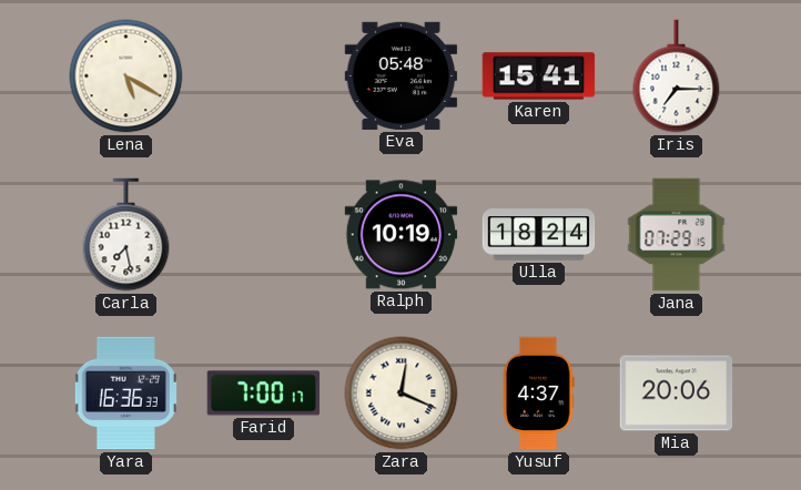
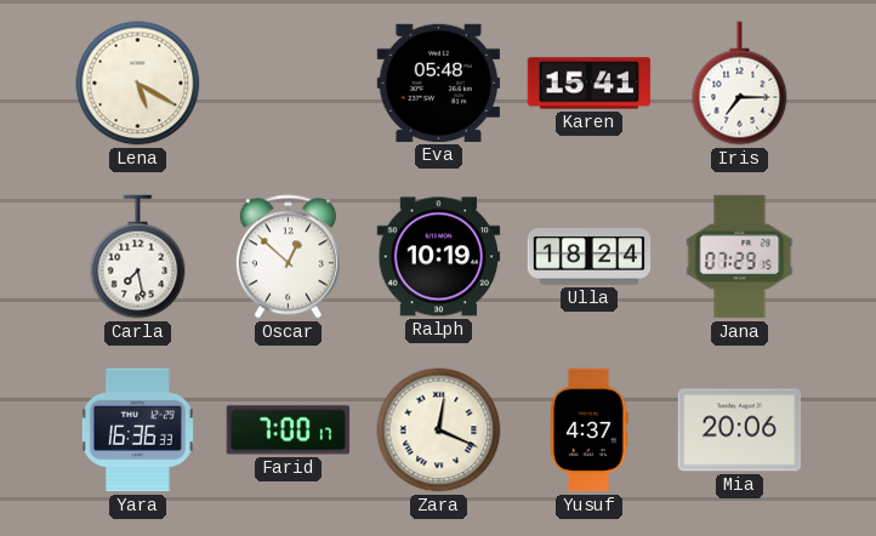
Oscar: none -> 12:52
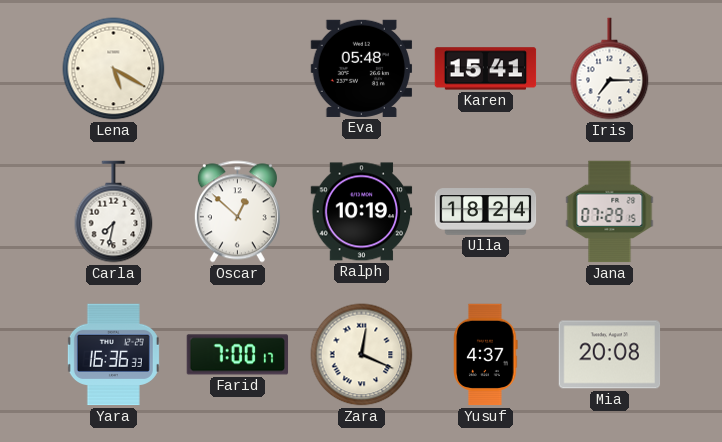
Carla: 7:28 -> 7:32
Mia: 20:06 -> 20:08
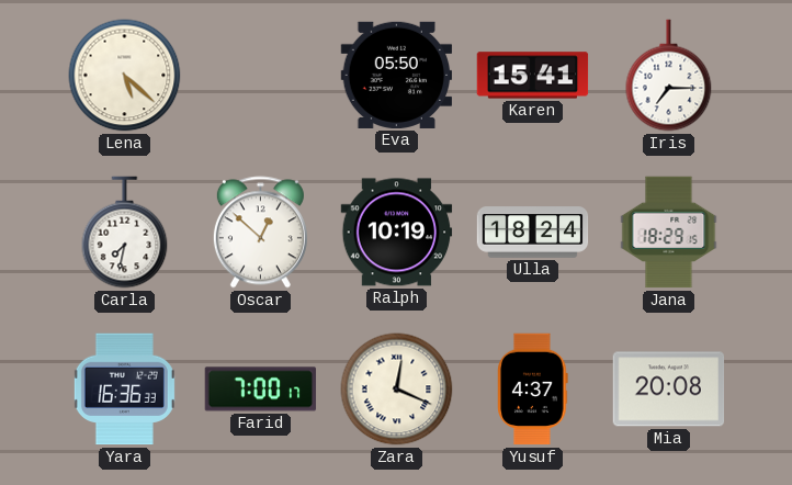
Lena: 5:20 -> 5:22
Eva: 05:48 -> 05:50
Jana: 07:29 -> 18:29
